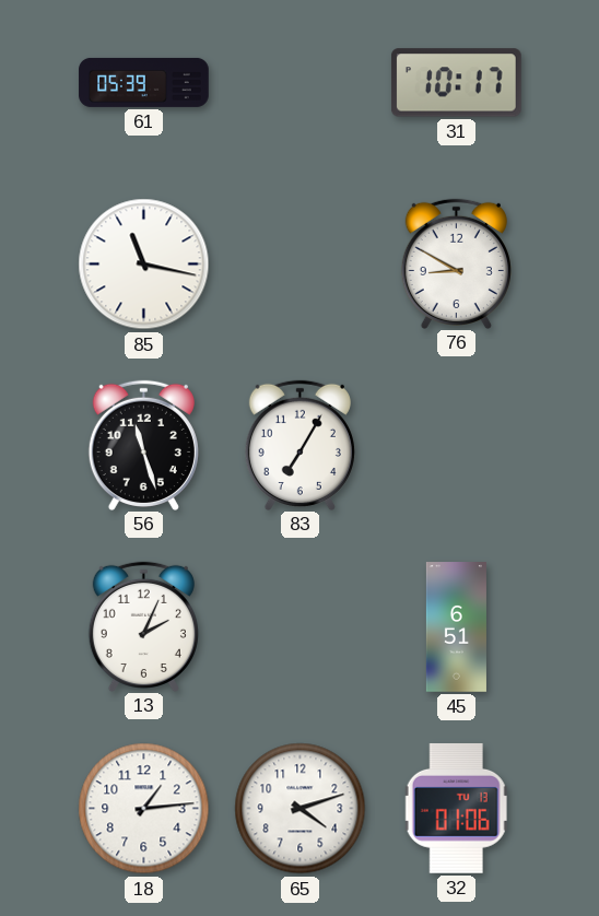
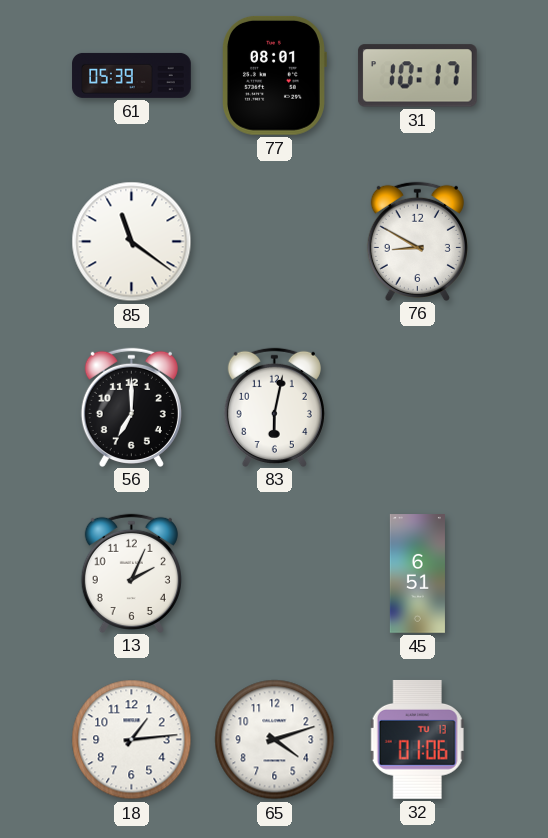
77: none -> 08:01
85: 11:17 -> 11:21
56: 11:27 -> 7:00
83: 7:05 -> 6:02
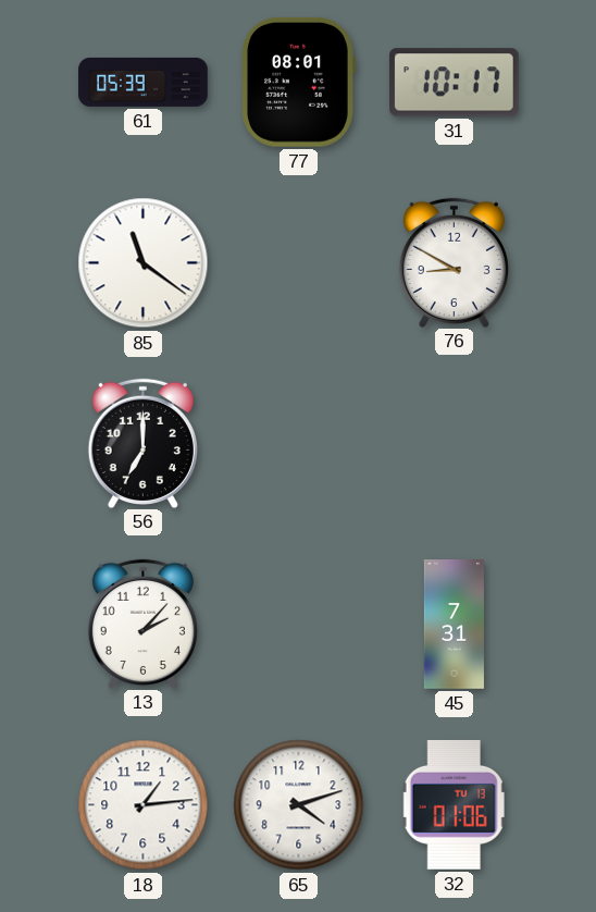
83: 6:02 -> none
13: 2:04 -> 2:07
45: 6:51 -> 7:31
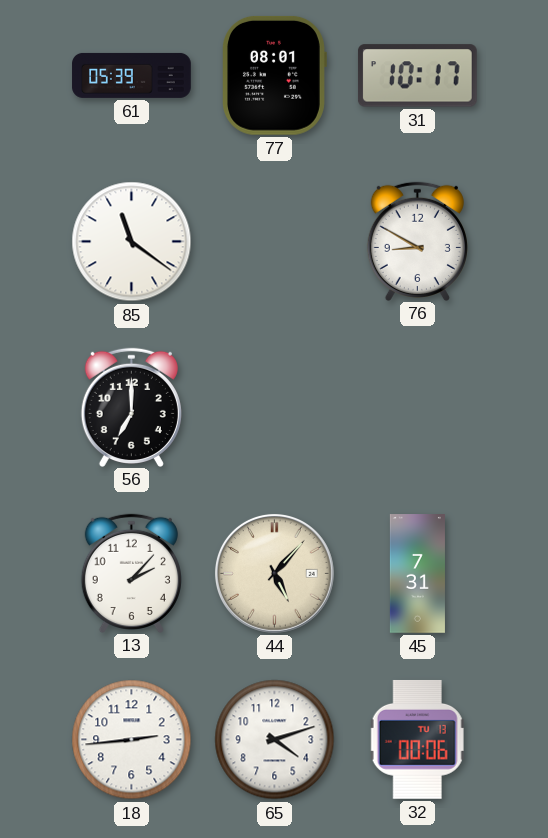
44: none -> 5:07
18: 1:14 -> 2:44
32: 01:06 -> 00:06
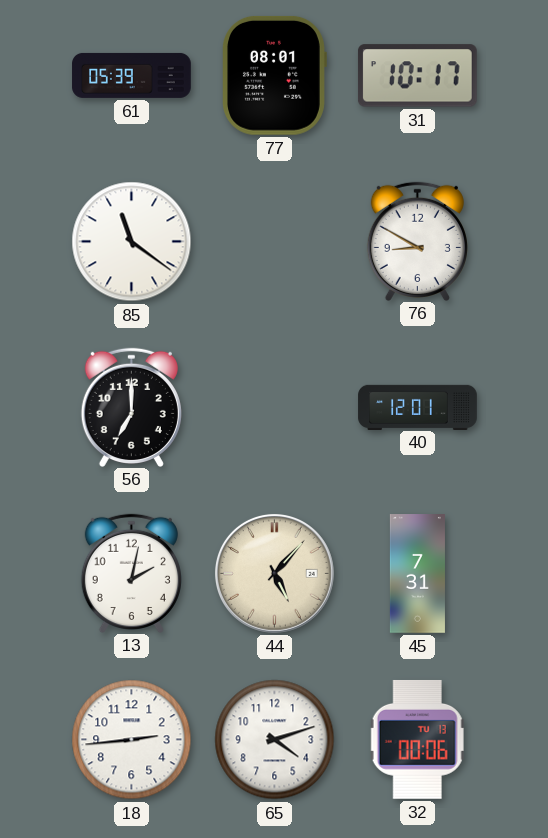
40: none -> 12:01
13: 2:07 -> 2:02
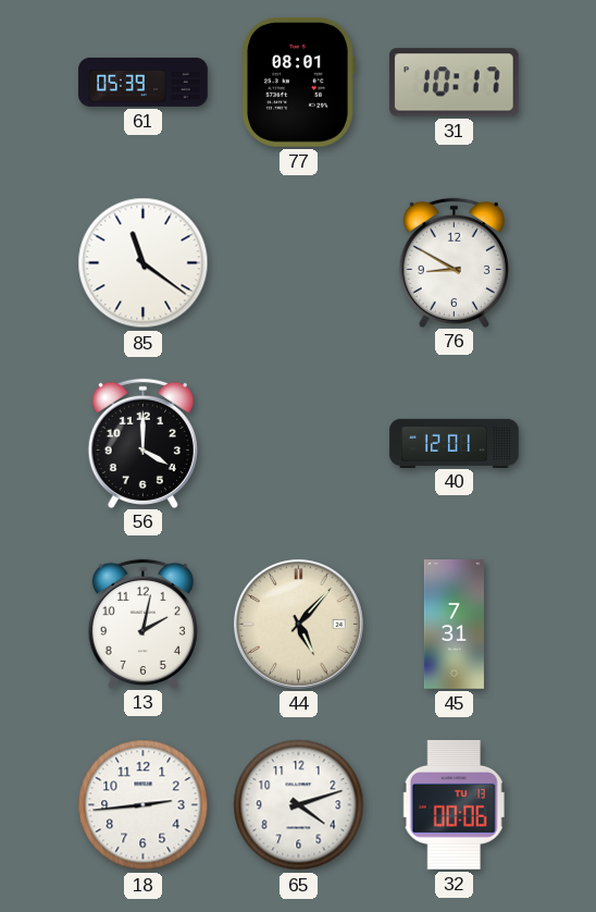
56: 7:00 -> 4:00
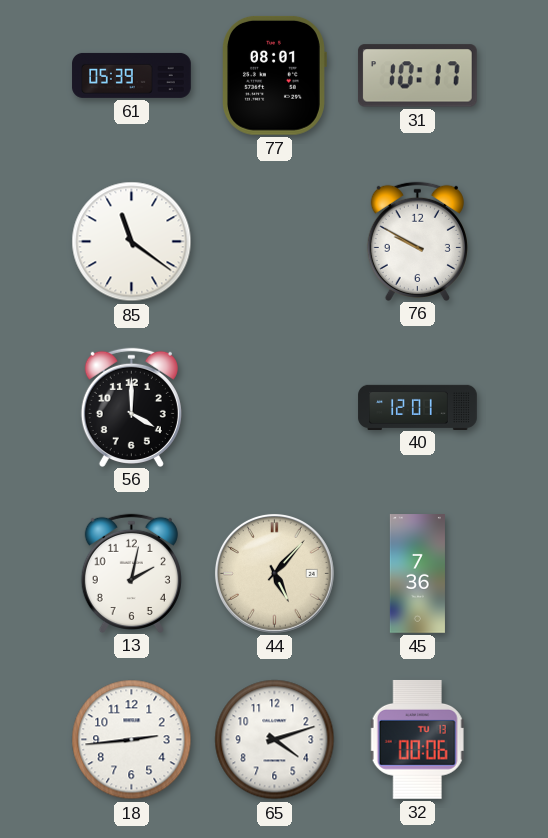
76: 8:50 -> 9:50
45: 7:31 -> 7:36
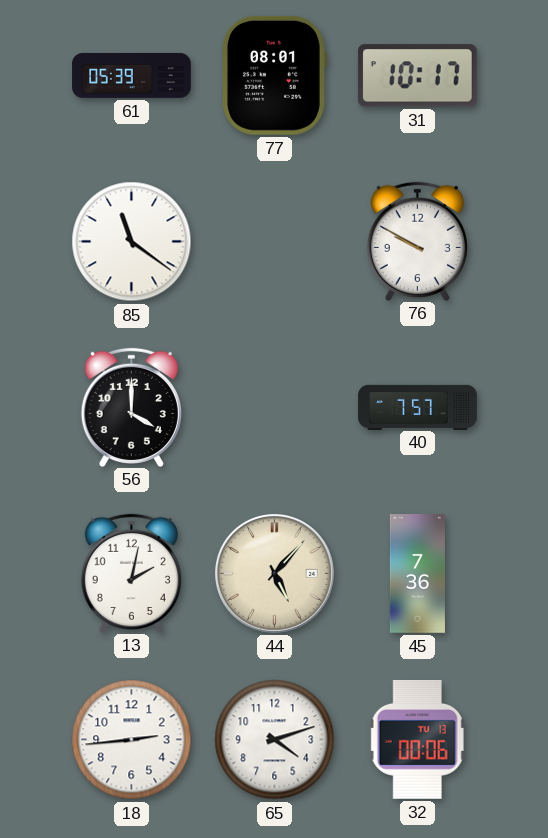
40: 12:01 -> 7:57
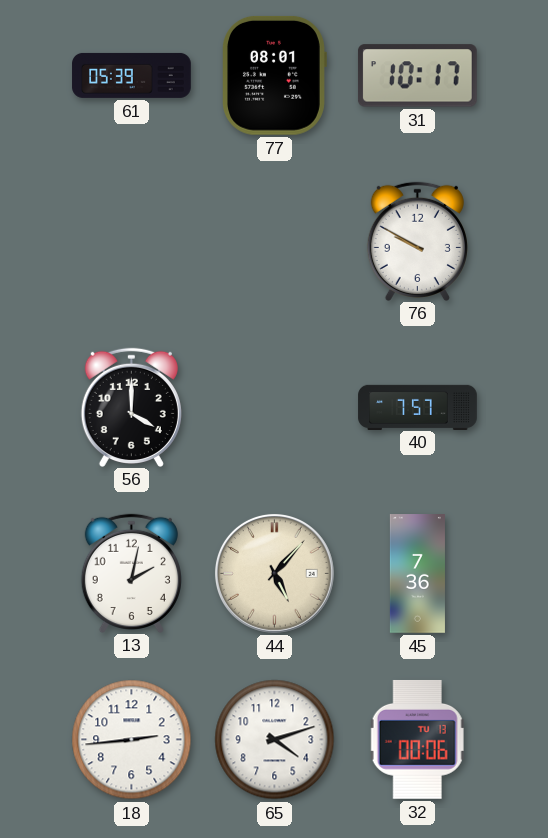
85: 11:21 -> none
